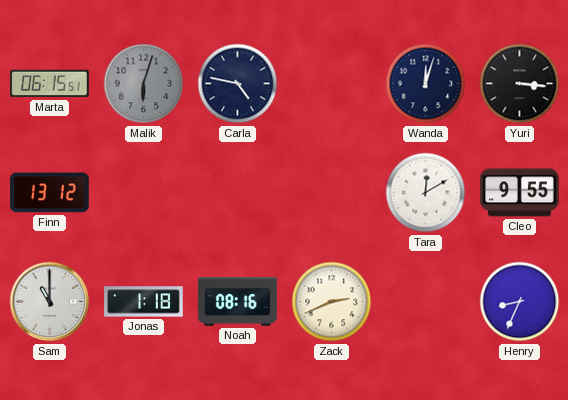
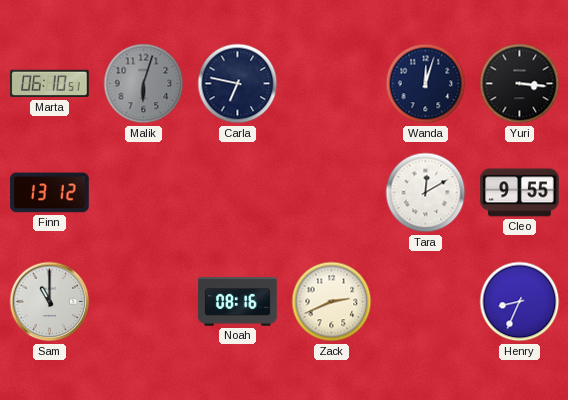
Marta: 06:15 -> 06:10
Carla: 4:47 -> 6:47
Jonas: 1:18 -> none
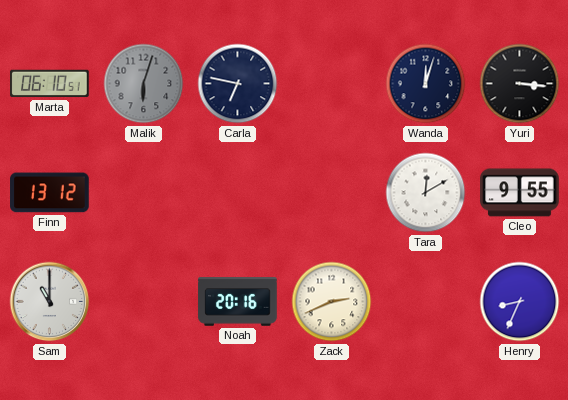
Noah: 08:16 -> 20:16
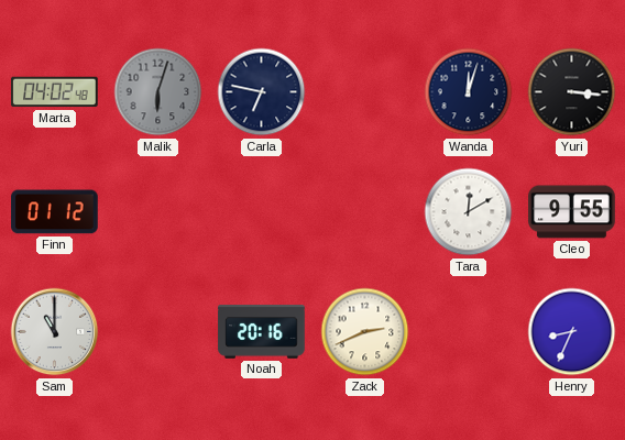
Marta: 06:10 -> 04:02
Finn: 13:12 -> 01:12
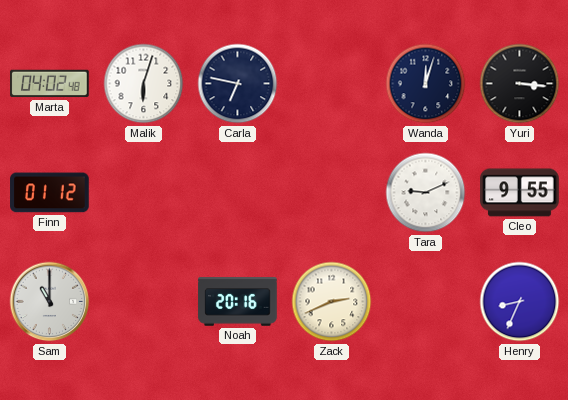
Malik dial: grey -> white
Tara: 12:10 -> 9:11
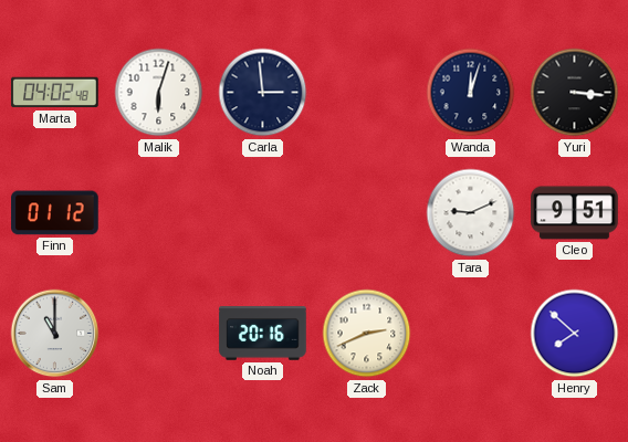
Carla: 6:47 -> 2:59
Cleo: 9:55 -> 9:51
Henry: 8:34 -> 7:52
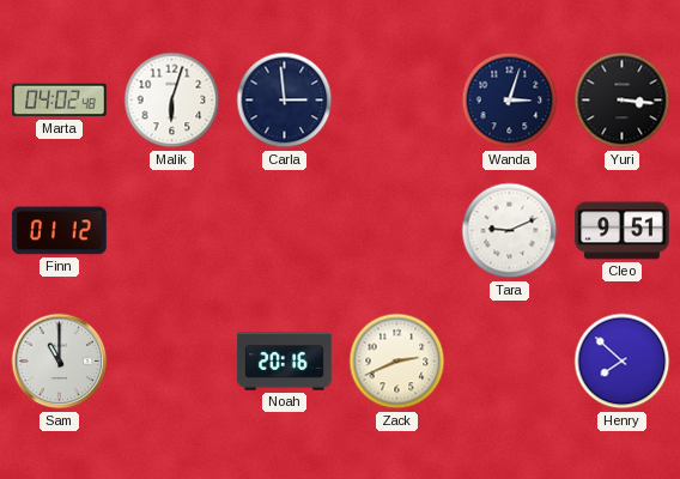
Wanda: 12:03 -> 3:03
